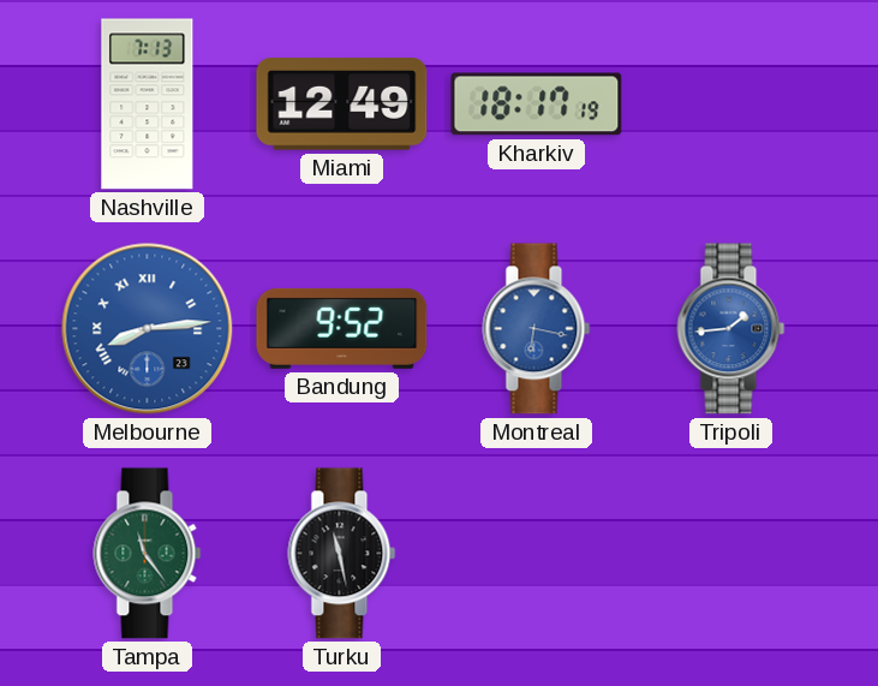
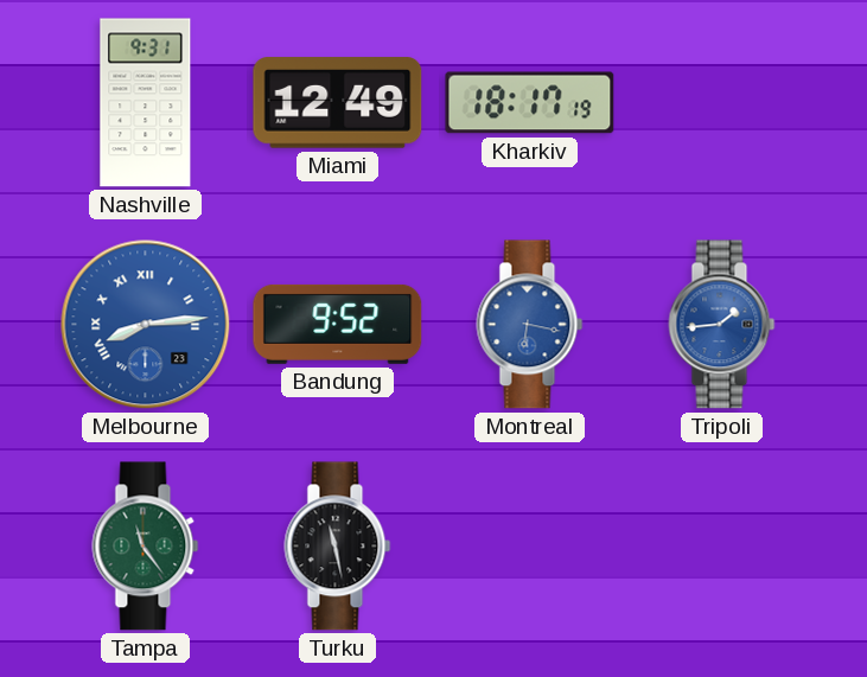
Nashville: 7:13 -> 9:31
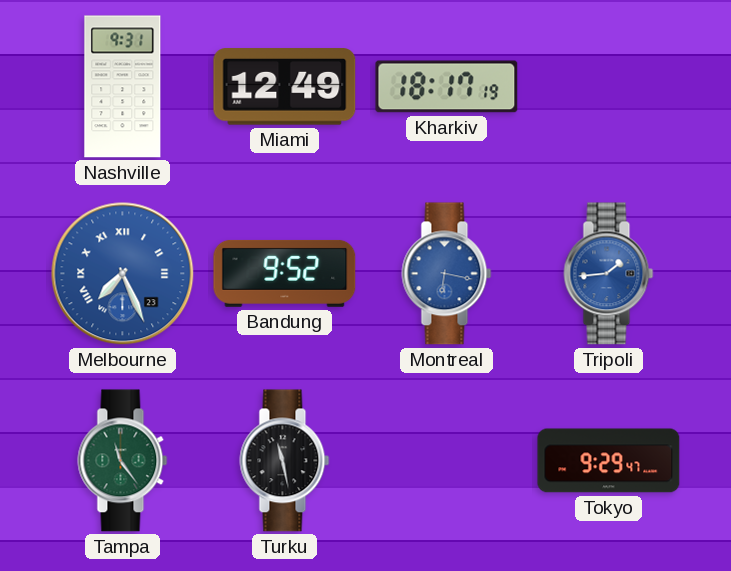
Melbourne: 8:14 -> 7:26
Tokyo: none -> 9:29
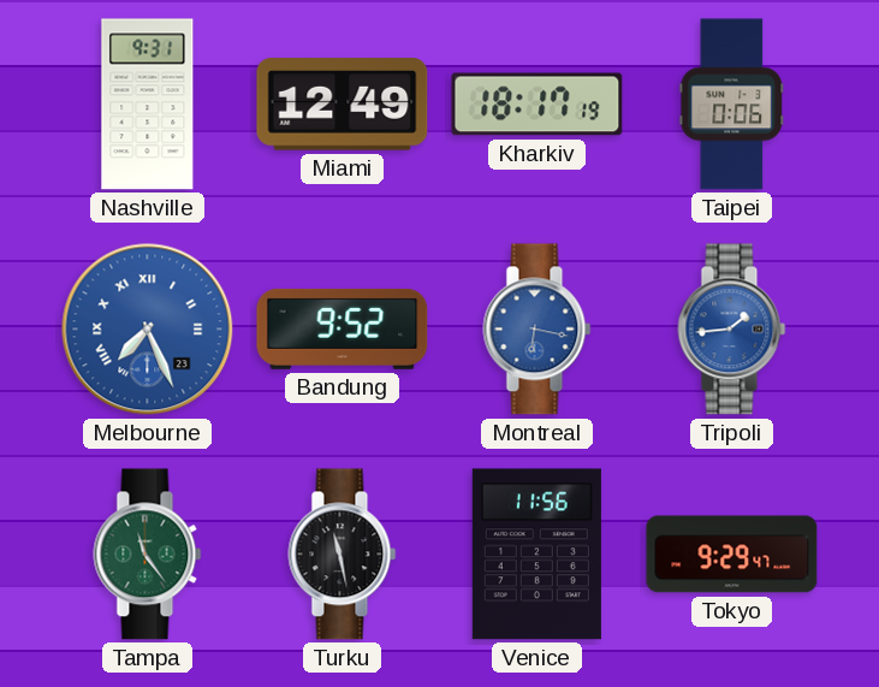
Taipei: none -> 0:06
Venice: none -> 11:56
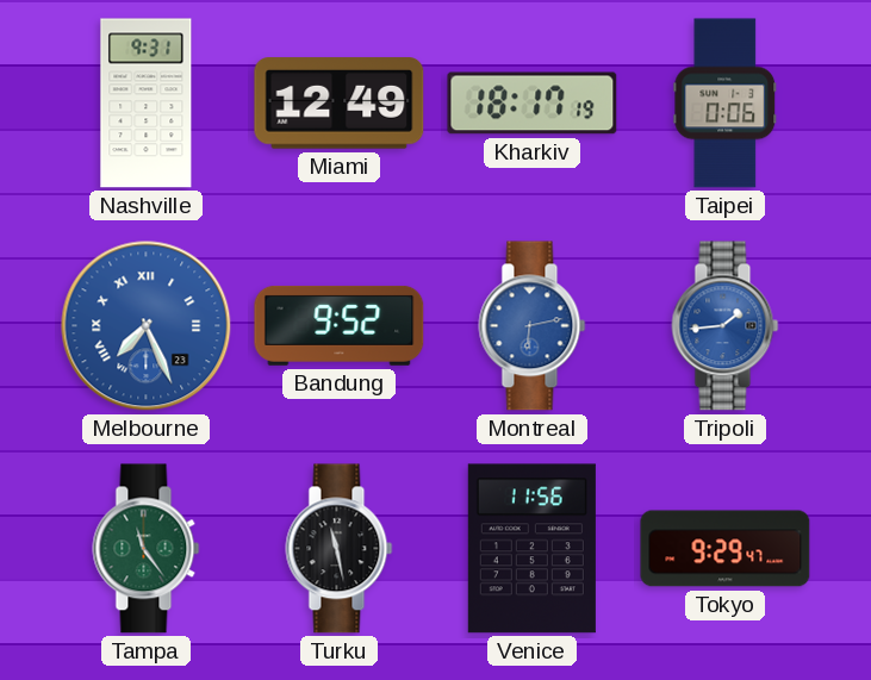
Montreal: 6:17 -> 6:13
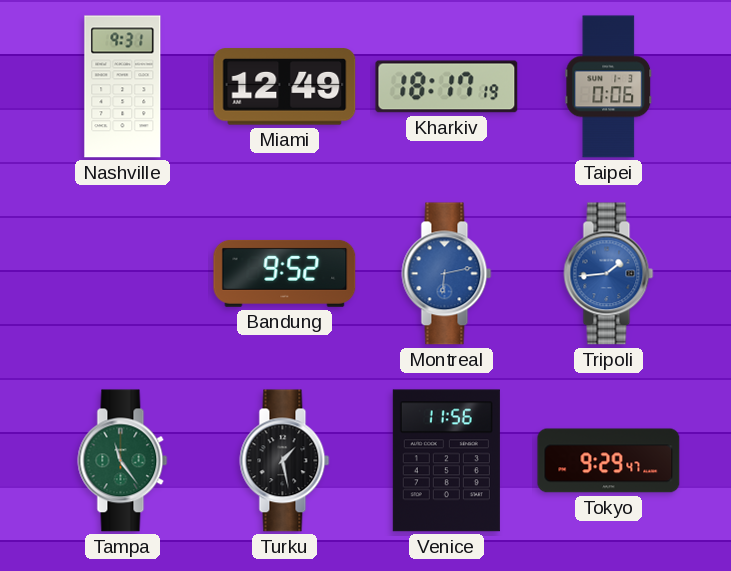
Melbourne: 7:26 -> none
Turku: 11:28 -> 1:28
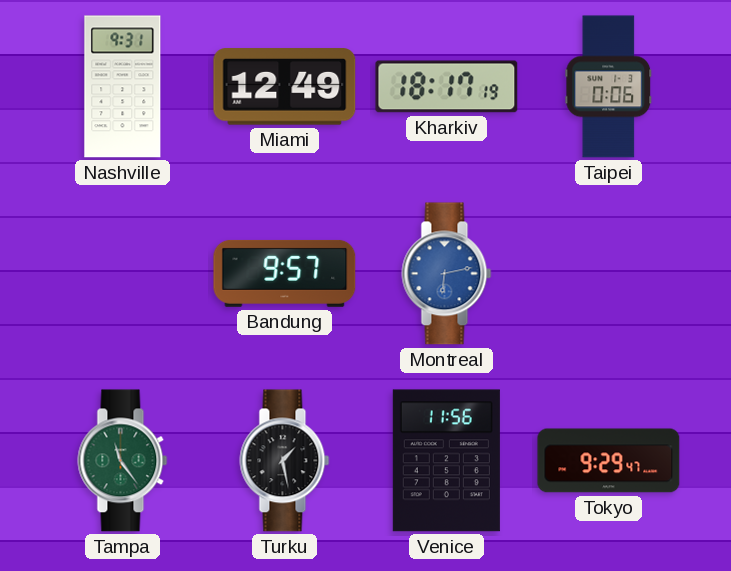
Bandung: 9:52 -> 9:57
Tripoli: 1:44 -> none
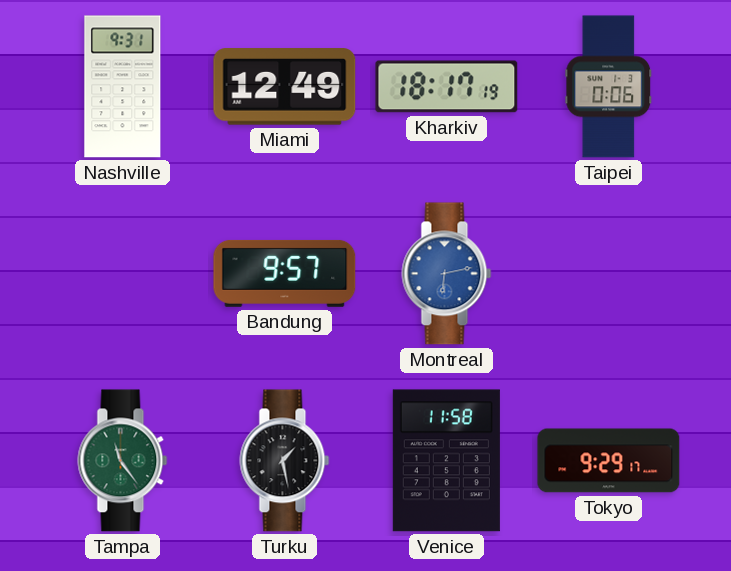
Venice: 11:56 -> 11:58
Tokyo: 9:29:47 -> 9:29:17
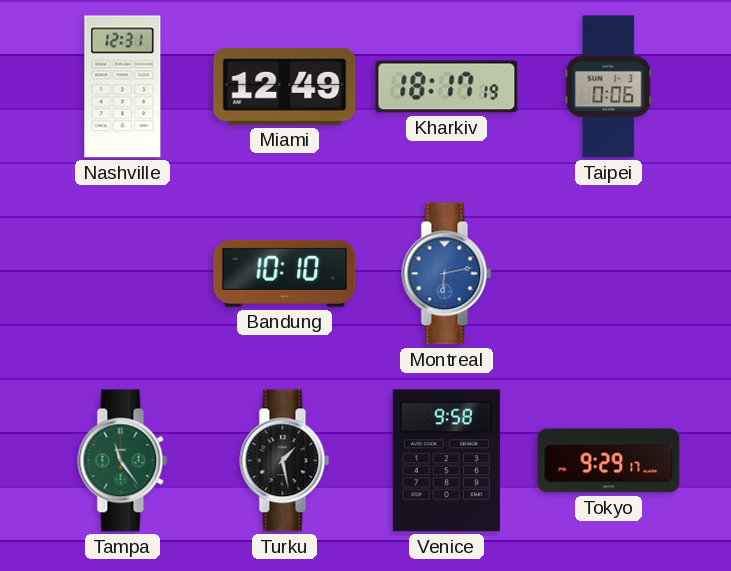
Nashville: 9:31 -> 12:31
Bandung: 9:57 -> 10:10
Venice: 11:58 -> 9:58
